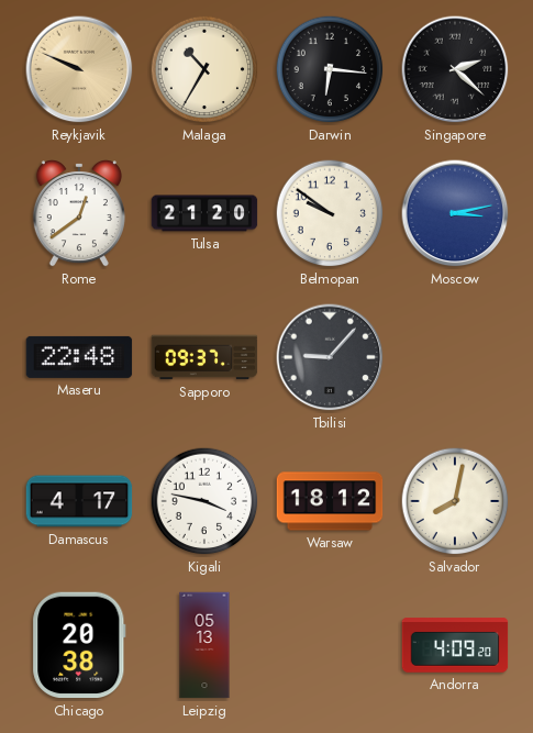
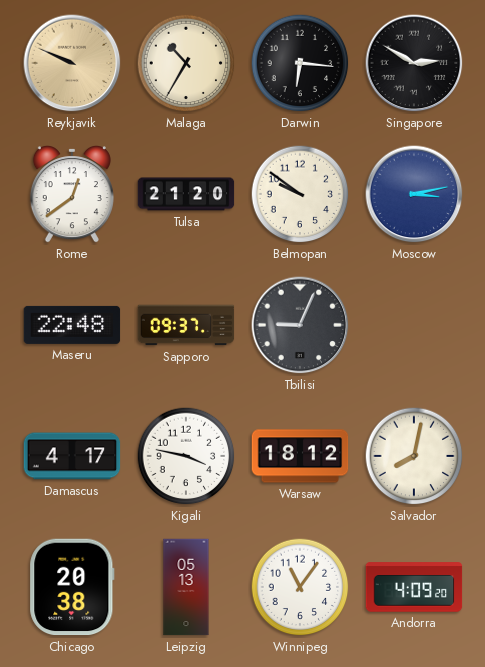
Singapore: 2:22 -> 2:50
Tbilisi: 9:07 -> 9:04
Winnipeg: none -> 11:06
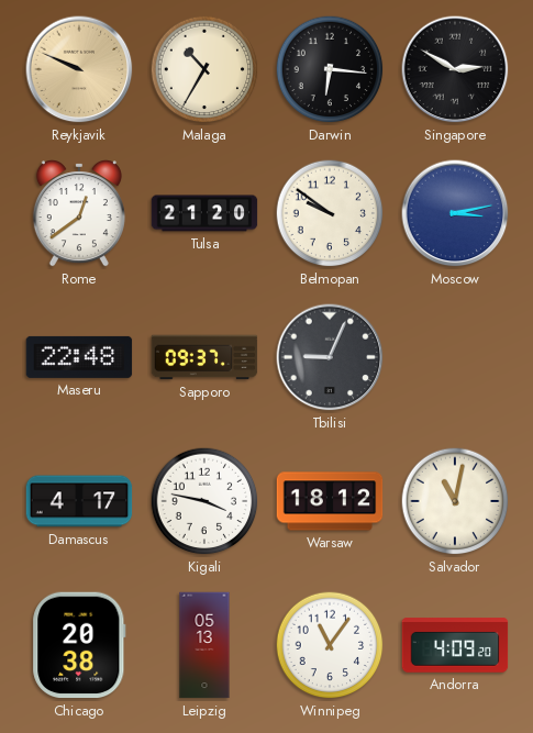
Salvador: 8:02 -> 11:02
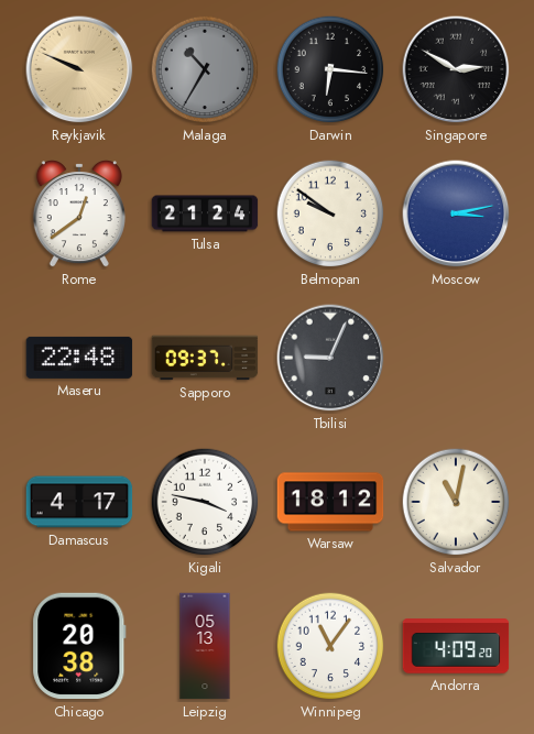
Malaga dial: cream -> grey
Tulsa: 21:20 -> 21:24
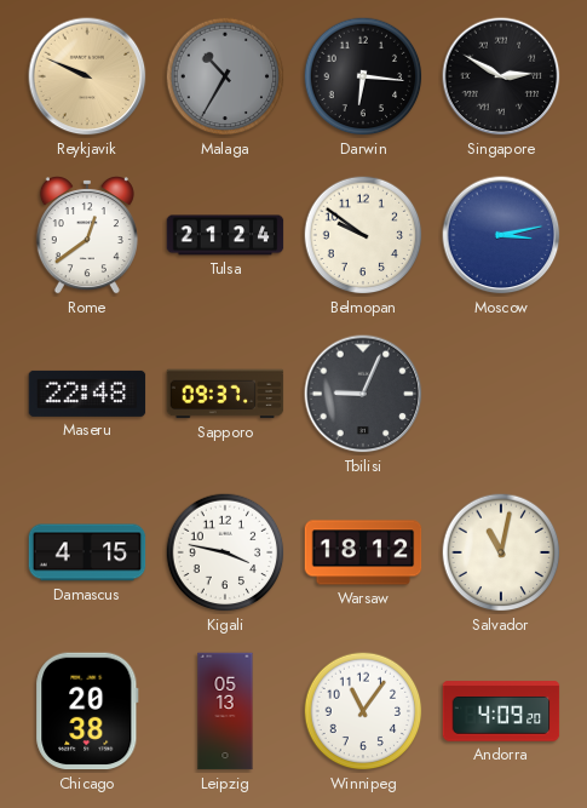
Damascus: 4:17 -> 4:15
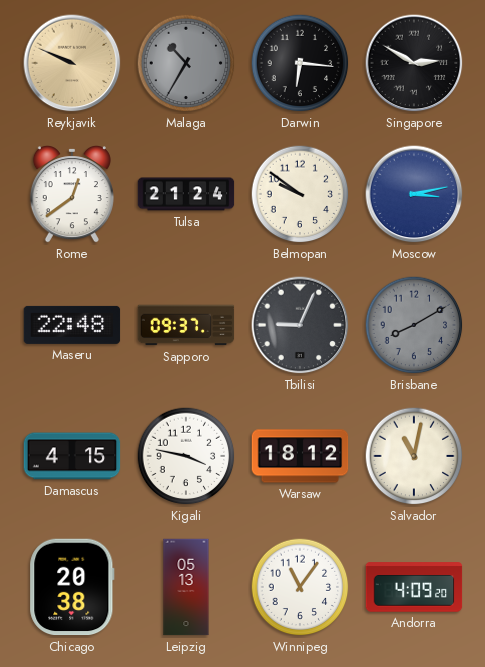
Brisbane: none -> 8:10
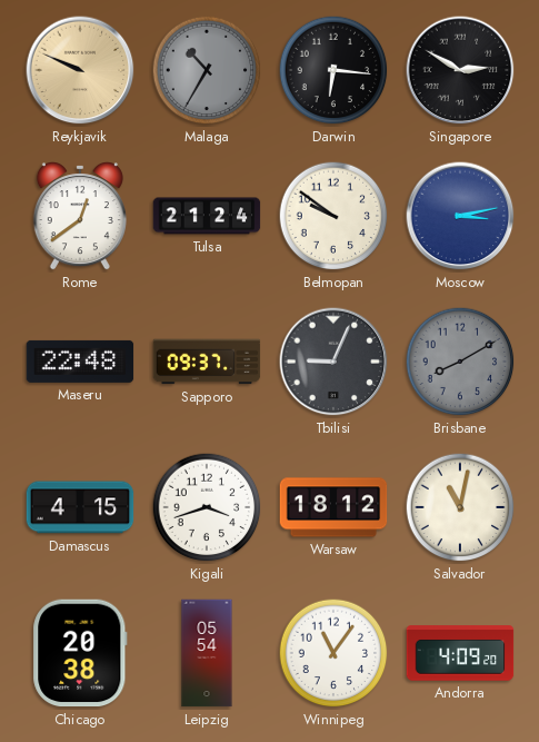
Kigali: 3:47 -> 3:42
Leipzig: 05:13 -> 05:54
